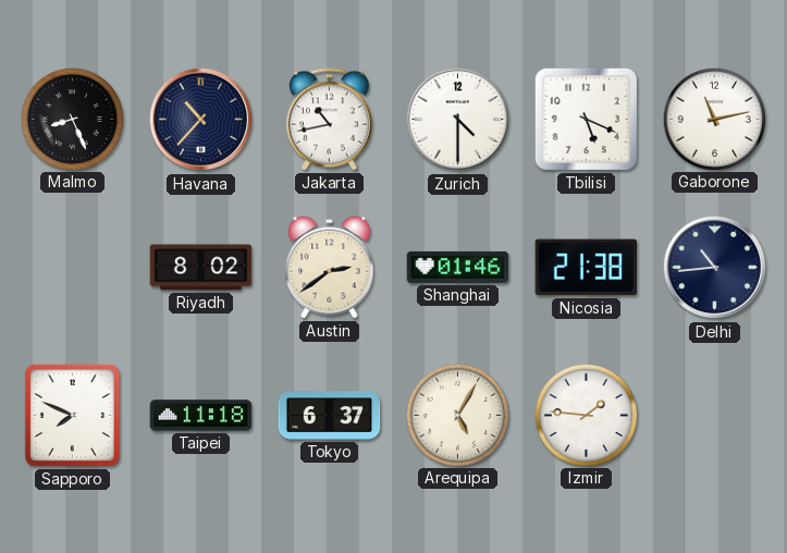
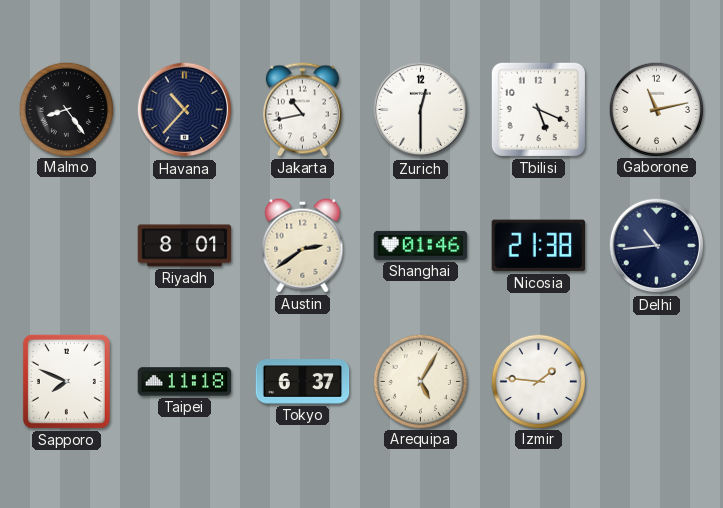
Malmo: 8:26 -> 8:24
Zurich: 4:30 -> 12:30
Riyadh: 8:02 -> 8:01
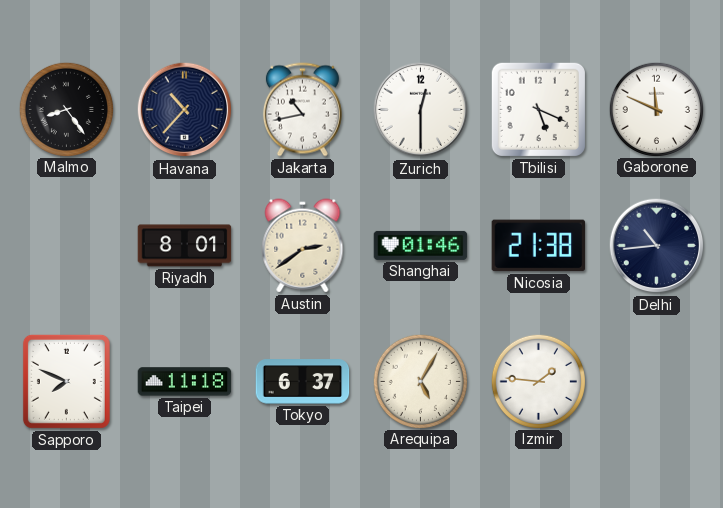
Gaborone: 11:13 -> 11:49
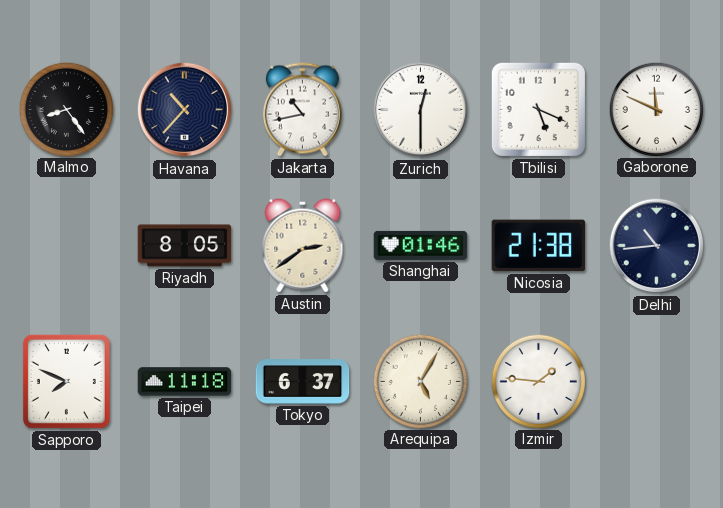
Riyadh: 8:01 -> 8:05
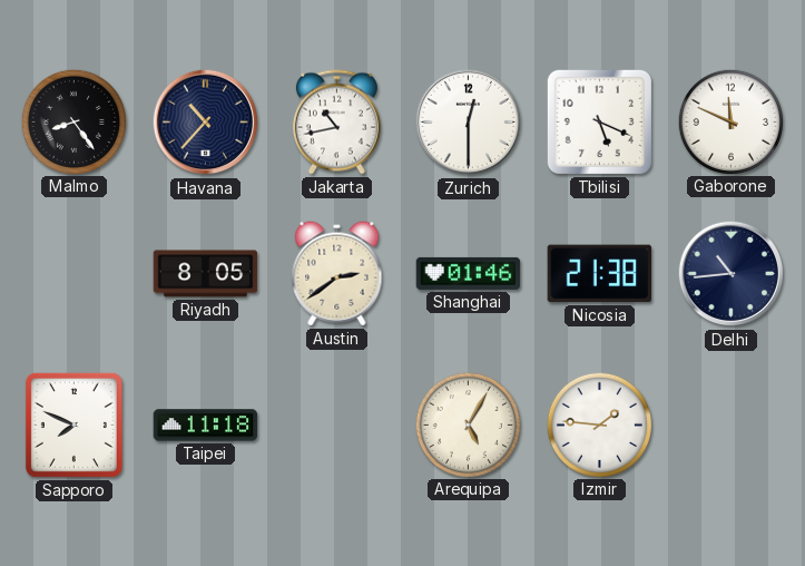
Tokyo: 6:37 -> none
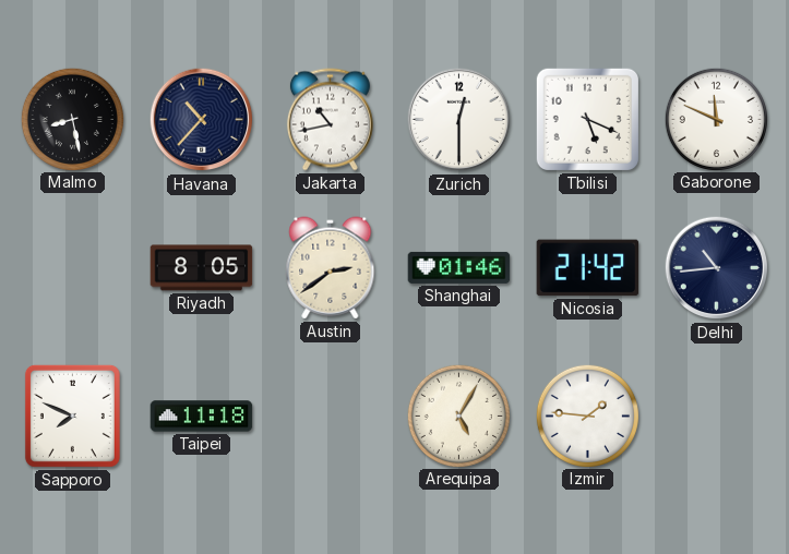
Malmo: 8:24 -> 8:28
Nicosia: 21:38 -> 21:42
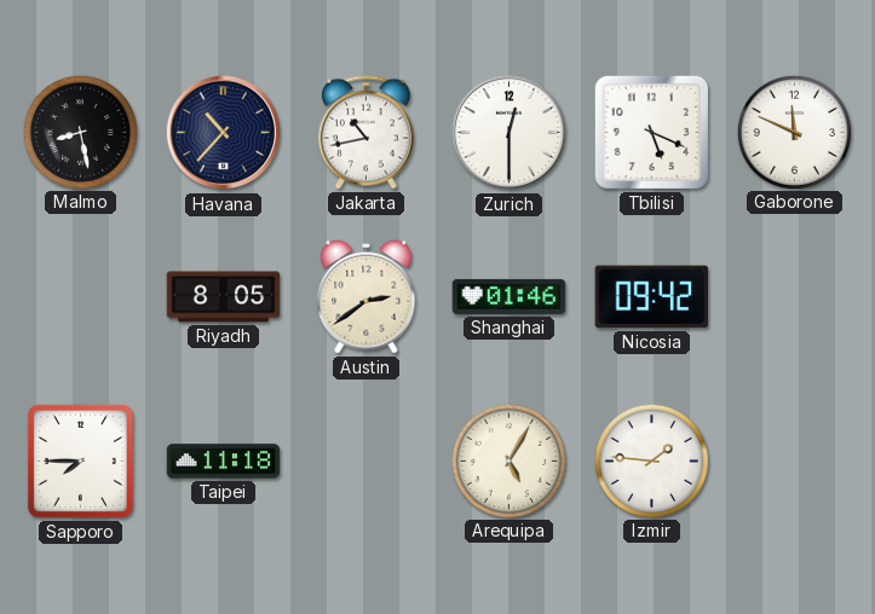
Nicosia: 21:42 -> 09:42
Delhi: 10:44 -> none
Sapporo: 7:49 -> 7:45
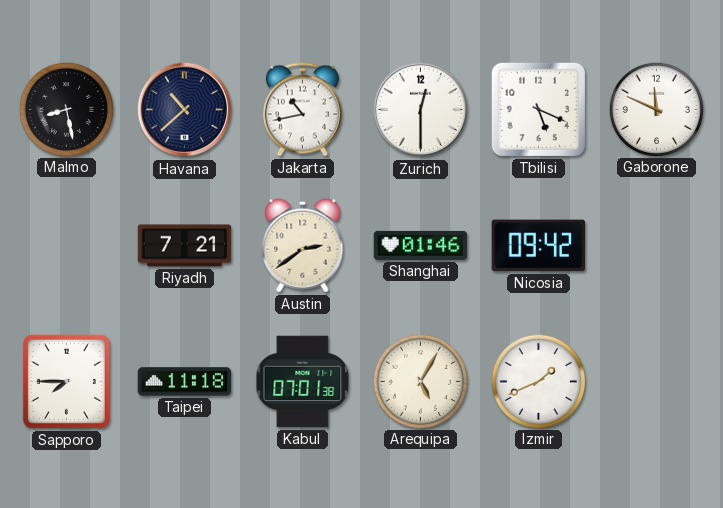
Havana: 10:37 -> 10:38
Riyadh: 8:05 -> 7:21
Kabul: none -> 07:01
Izmir: 1:46 -> 1:41
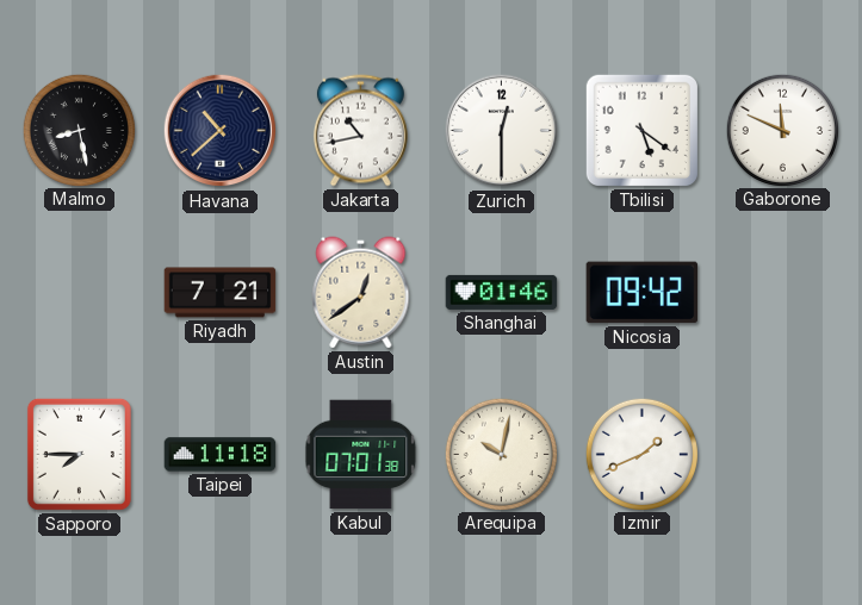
Tbilisi: 5:19 -> 5:21
Austin: 2:39 -> 12:39
Arequipa: 5:05 -> 10:02
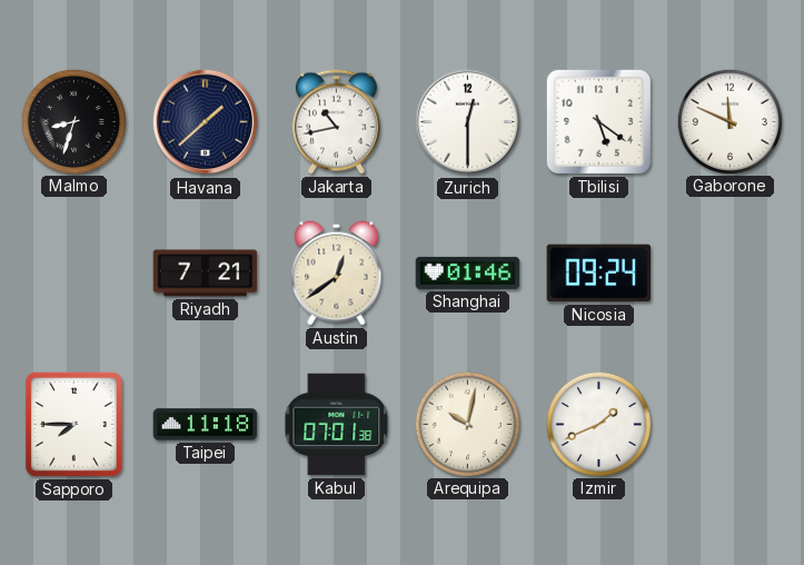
Malmo: 8:28 -> 8:33
Havana: 10:38 -> 1:38
Nicosia: 09:42 -> 09:24
